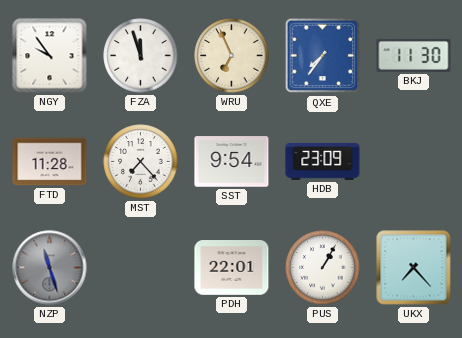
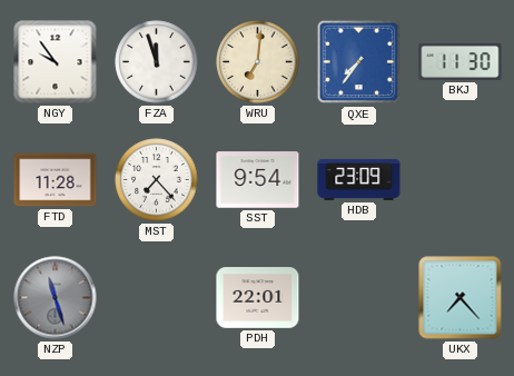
WRU: 6:56 -> 7:01
PUS: 1:05 -> none
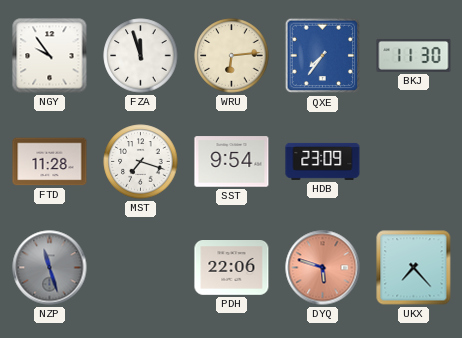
WRU: 7:01 -> 6:14
MST: 7:23 -> 7:18
PDH: 22:01 -> 22:06
DYQ: none -> 5:48
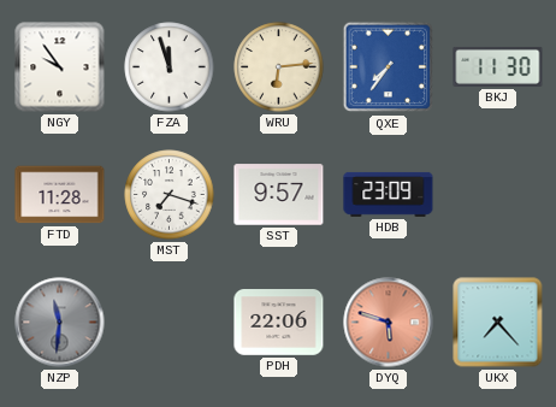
SST: 9:54 -> 9:57
NZP: 11:27 -> 11:31
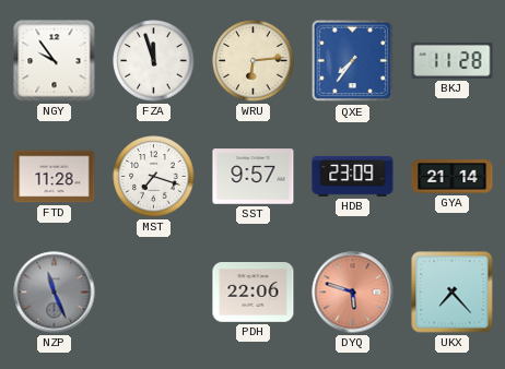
BKJ: 11:30 -> 11:28
GYA: none -> 21:14
NZP: 11:31 -> 11:26
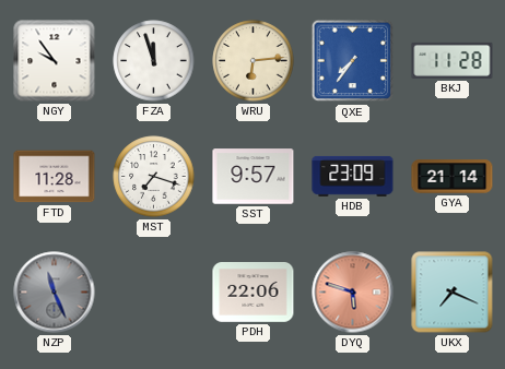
UKX: 7:23 -> 7:19
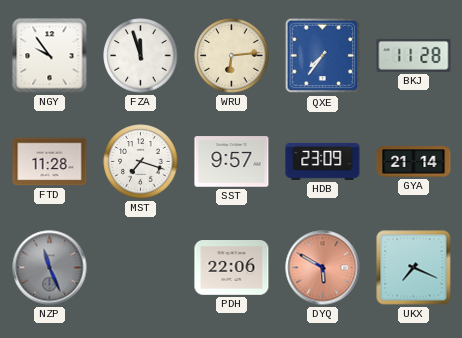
DYQ: 5:48 -> 5:50
